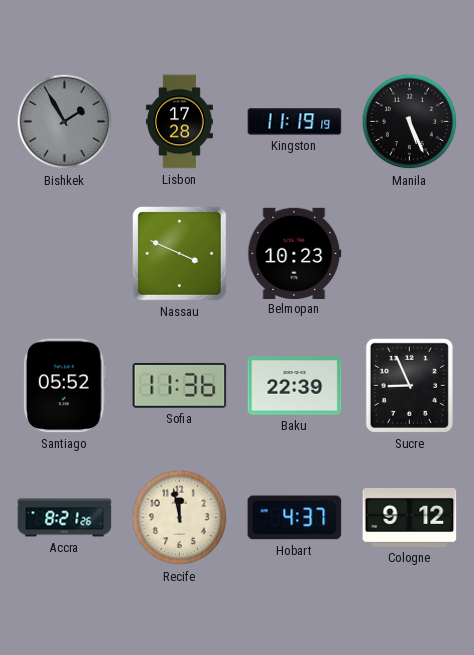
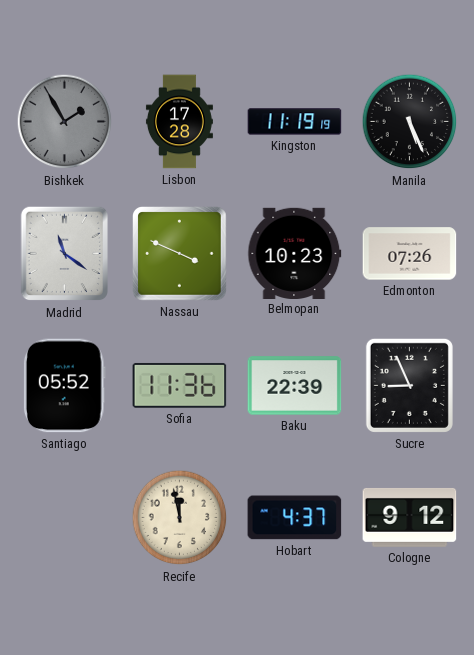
Madrid: none -> 11:21
Edmonton: none -> 07:26
Accra: 8:21 -> none
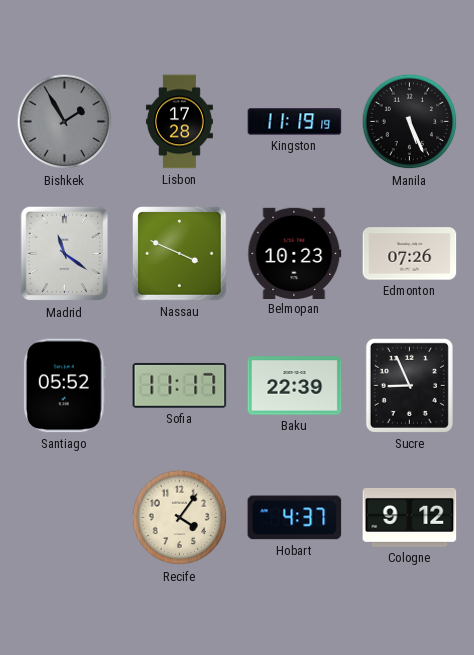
Sofia: 11:36 -> 11:17
Recife: 11:58 -> 4:06
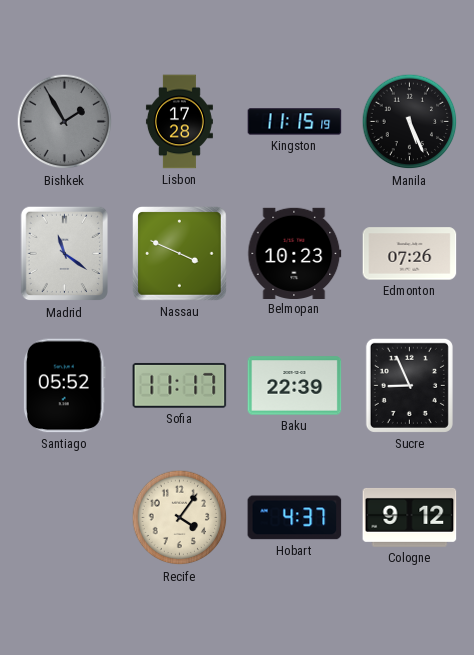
Kingston: 11:19 -> 11:15
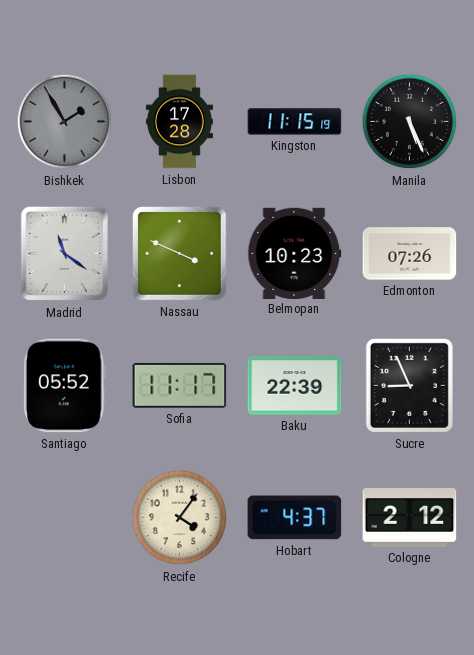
Cologne: 9:12 -> 2:12
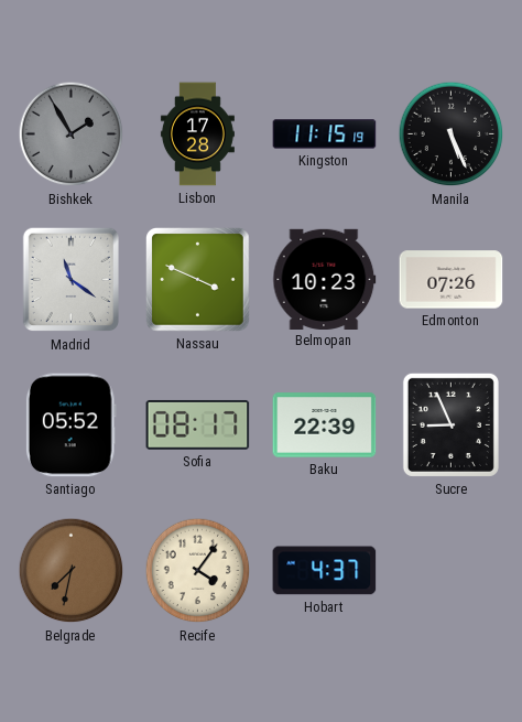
Sofia: 11:17 -> 08:17
Belgrade: none -> 7:32
Cologne: 2:12 -> none
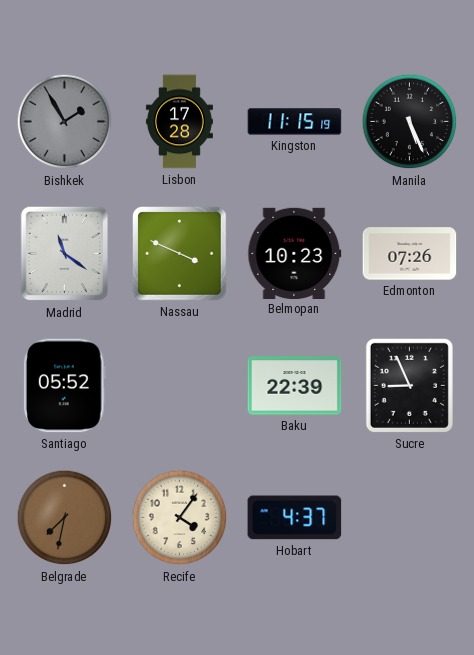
Sofia: 08:17 -> none
